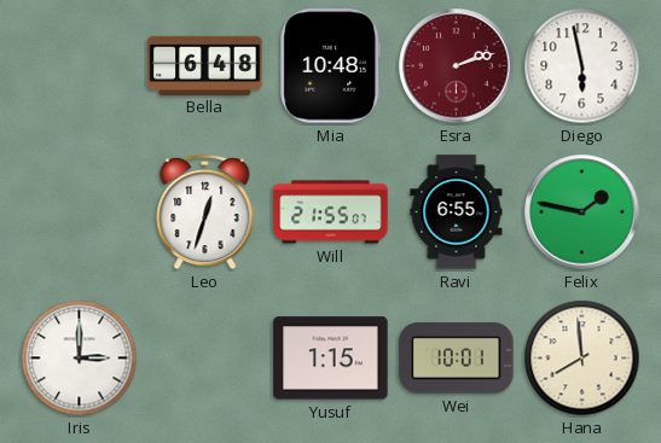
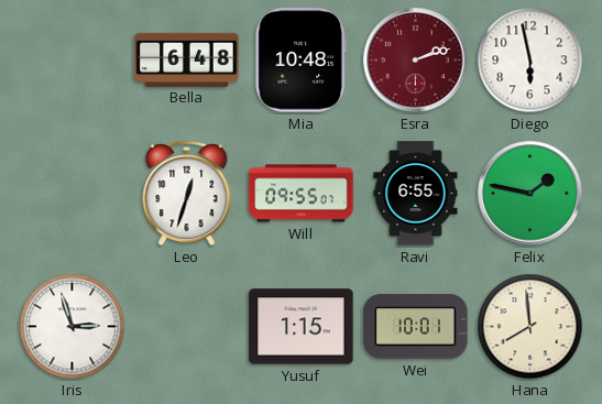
Will: 21:55 -> 09:55
Iris: 3:00 -> 2:57
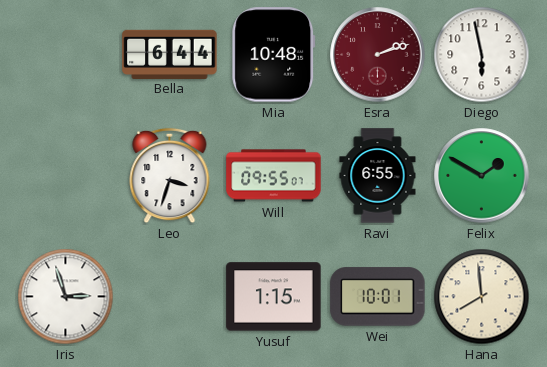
Bella: 6:48 -> 6:44
Leo: 12:33 -> 3:33
Felix: 1:47 -> 1:50
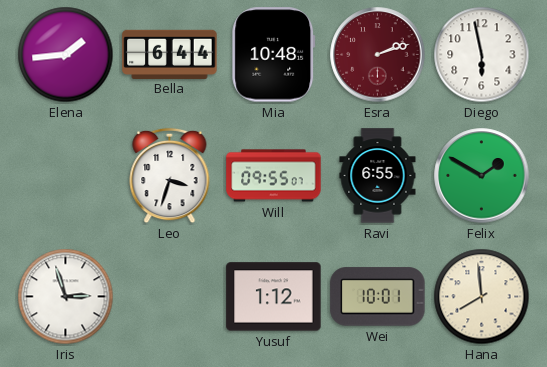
Elena: none -> 1:44
Yusuf: 1:15 -> 1:12
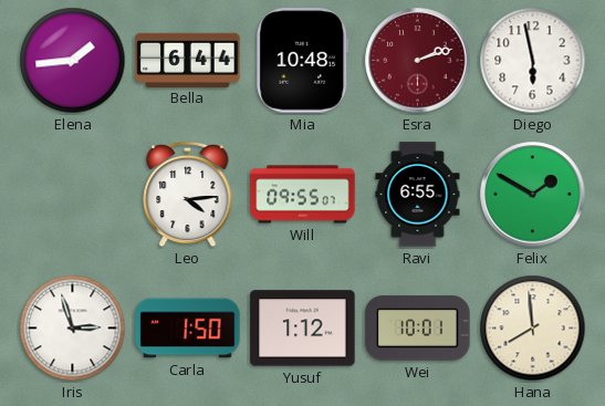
Leo: 3:33 -> 4:14
Carla: none -> 1:50
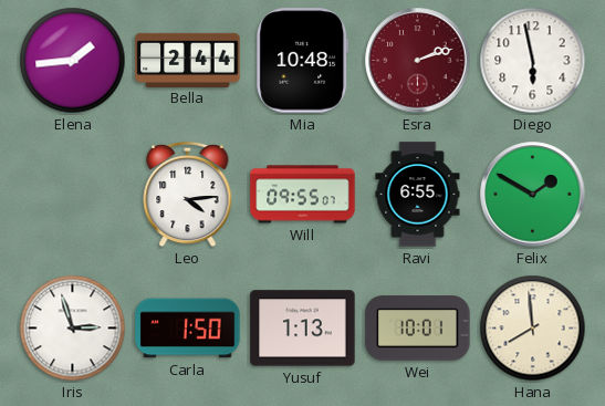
Bella: 6:44 -> 2:44
Yusuf: 1:12 -> 1:13
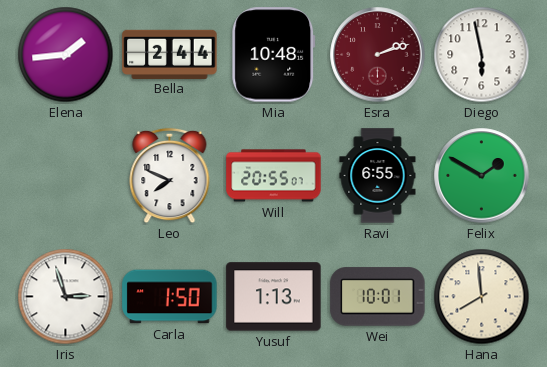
Leo: 4:14 -> 7:49
Will: 09:55 -> 20:55
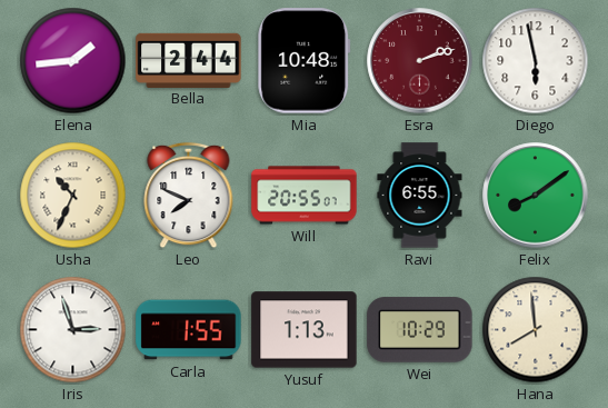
Usha: none -> 10:34
Felix: 1:50 -> 8:09
Carla: 1:50 -> 1:55
Wei: 10:01 -> 10:29
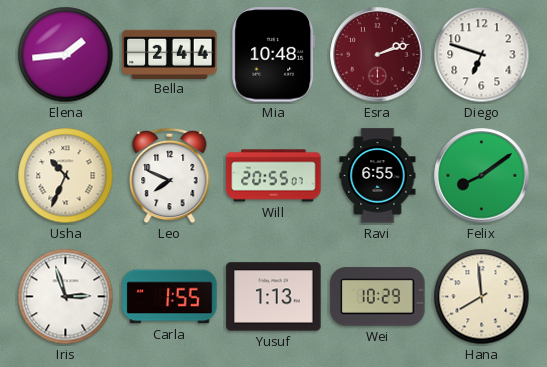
Diego: 5:58 -> 6:48
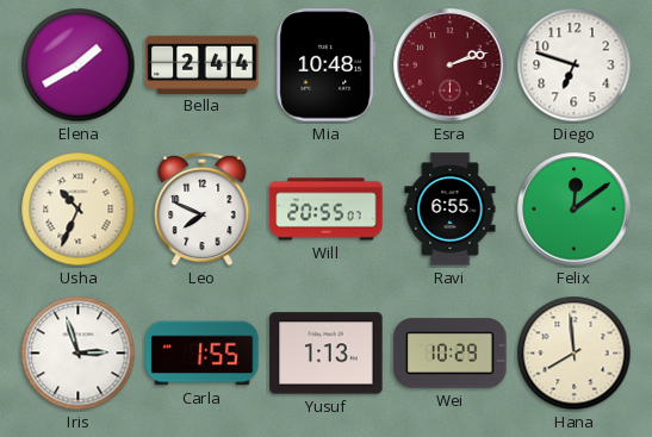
Elena: 1:44 -> 1:40
Felix: 8:09 -> 12:09
